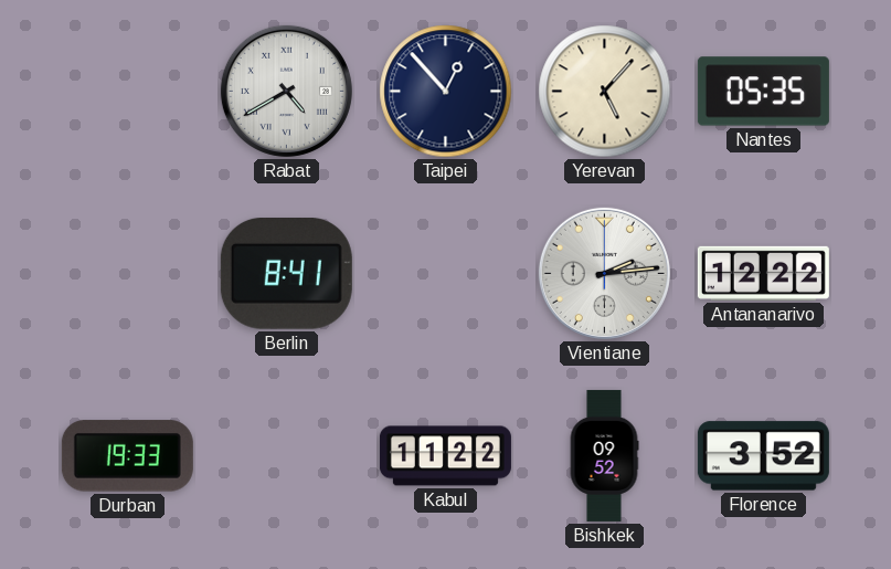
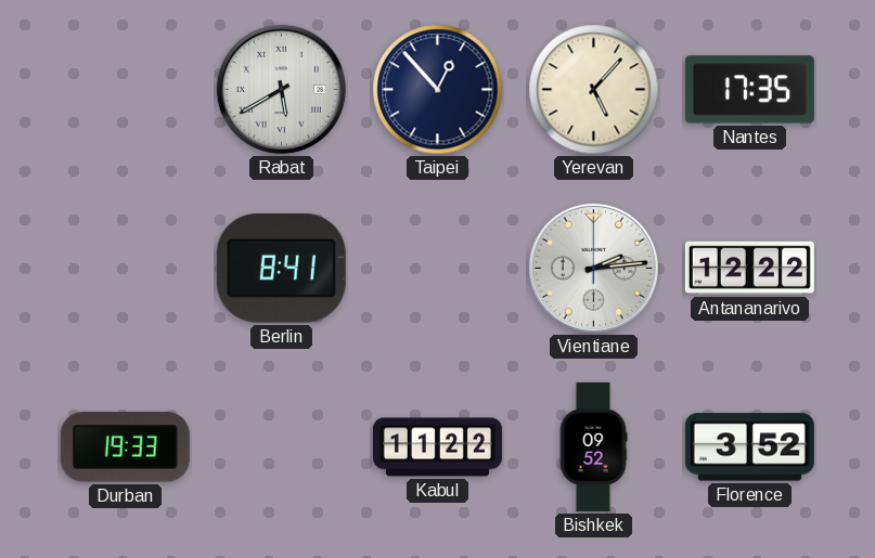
Rabat: 4:40 -> 5:40
Nantes: 05:35 -> 17:35
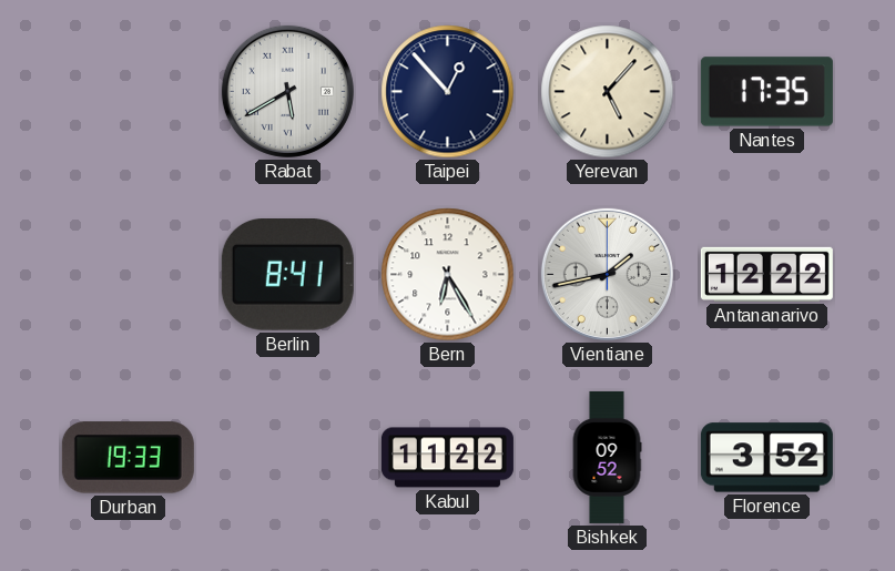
Bern: none -> 6:25
Vientiane: 2:14 -> 1:43
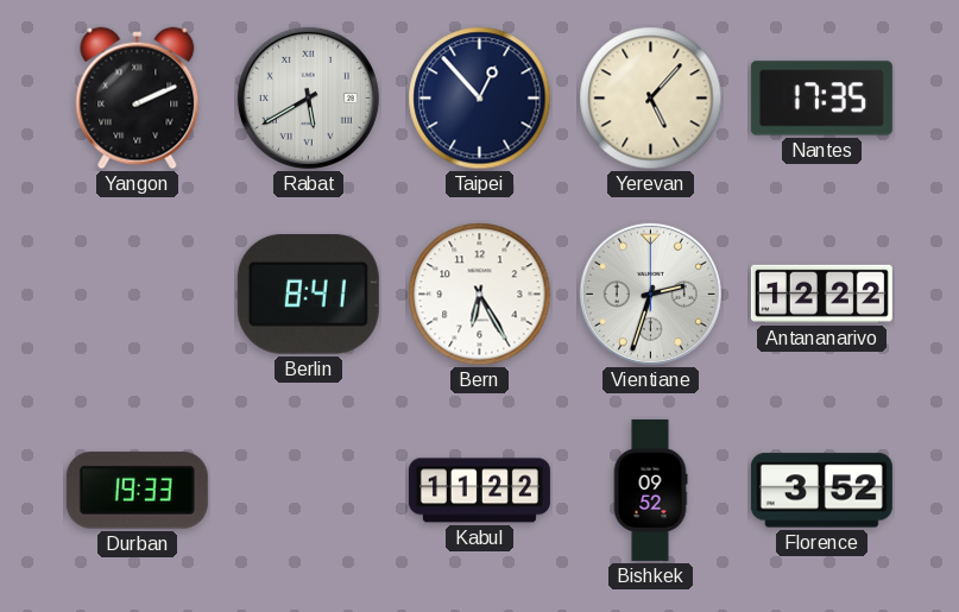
Yangon: none -> 2:11
Vientiane: 1:43 -> 2:33
